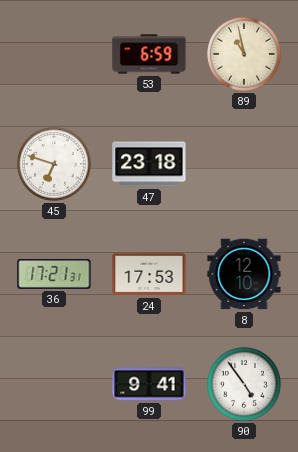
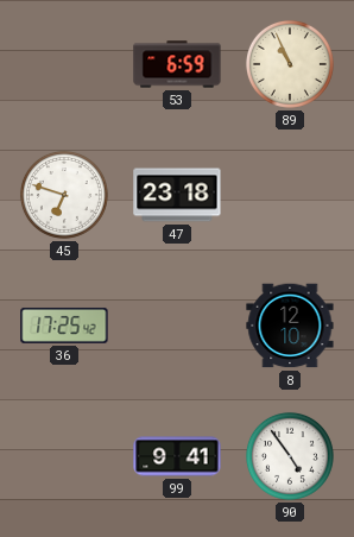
89: 10:58 -> 10:56
36: 17:21 -> 17:25
24: 17:53 -> none
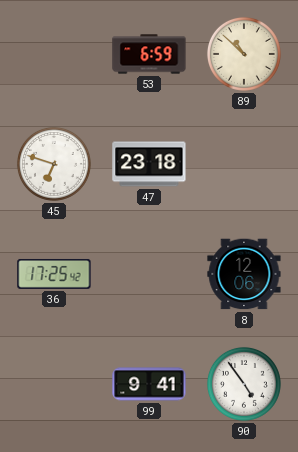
89: 10:56 -> 10:52
8: 12:10 -> 12:06
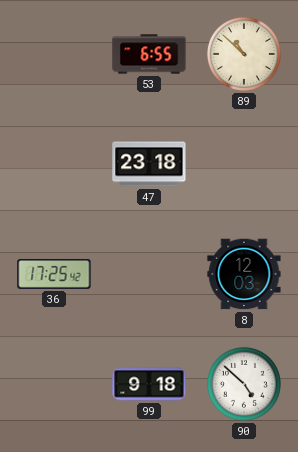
53: 6:59 -> 6:55
45: 6:48 -> none
8: 12:06 -> 12:03
99: 9:41 -> 9:18
90: 4:54 -> 4:52
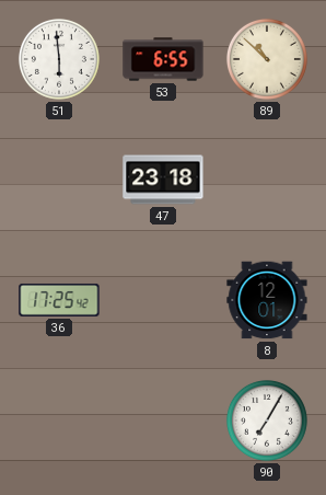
51: none -> 5:59
8: 12:03 -> 12:01
99: 9:18 -> none
90: 4:52 -> 7:05
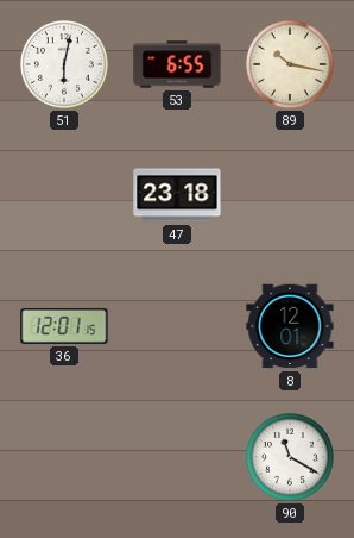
51: 5:59 -> 6:02
89: 10:52 -> 10:17
36: 17:25 -> 12:01
90: 7:05 -> 11:20
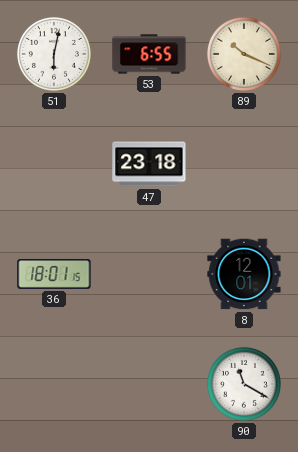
89: 10:17 -> 10:19
36: 12:01 -> 18:01
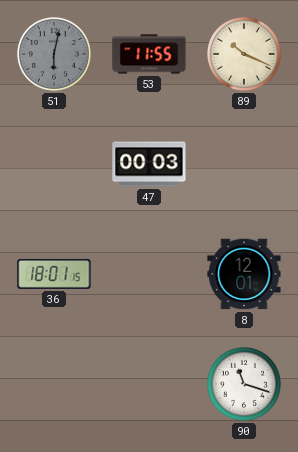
51 dial: white -> grey
53: 6:55 -> 11:55
47: 23:18 -> 00:03
90: 11:20 -> 11:18
